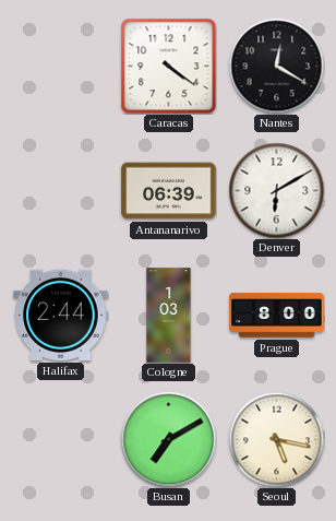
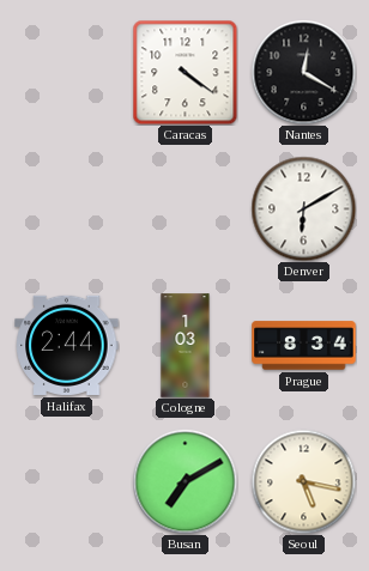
Antananarivo: 06:39 -> none
Prague: 8:00 -> 8:34
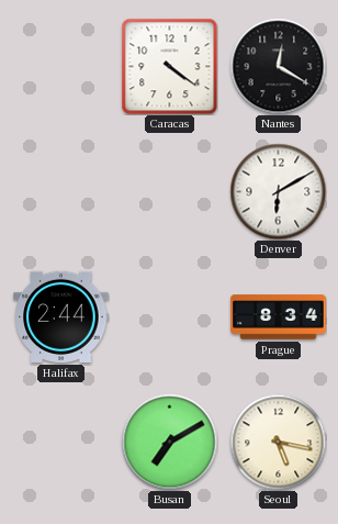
Cologne: 1:03 -> none
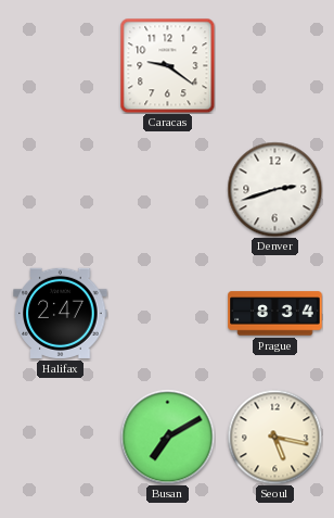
Caracas: 4:21 -> 9:21
Nantes: 12:20 -> none
Denver: 6:10 -> 2:42
Halifax: 2:44 -> 2:47
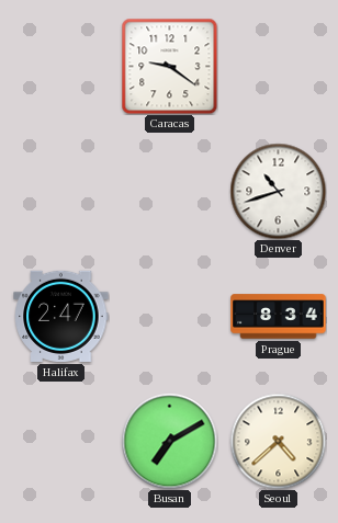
Denver: 2:42 -> 10:42
Seoul: 5:17 -> 4:38
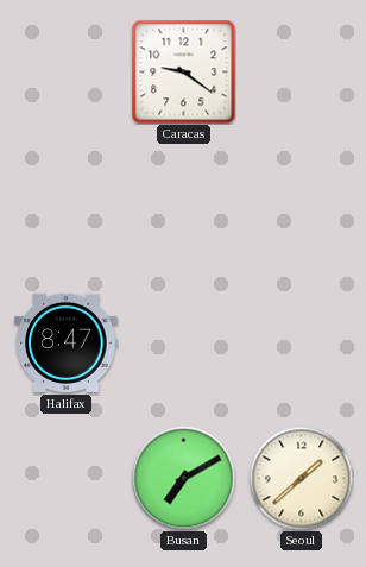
Denver: 10:42 -> none
Halifax: 2:47 -> 8:47
Prague: 8:34 -> none
Seoul: 4:38 -> 1:38
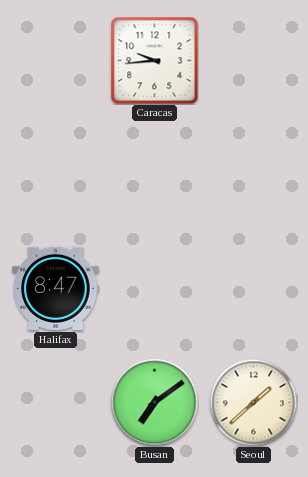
Caracas: 9:21 -> 9:44
Busan: 7:10 -> 7:09
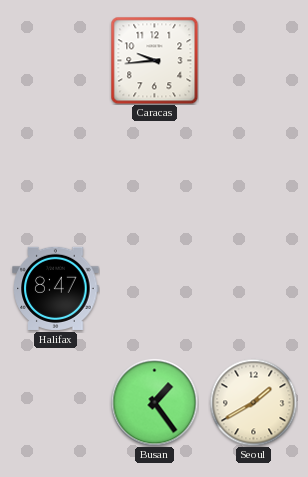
Busan: 7:09 -> 1:24
Seoul: 1:38 -> 1:40
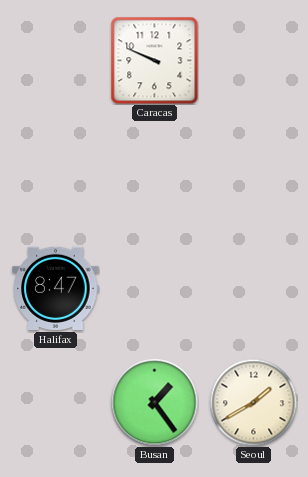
Caracas: 9:44 -> 9:49
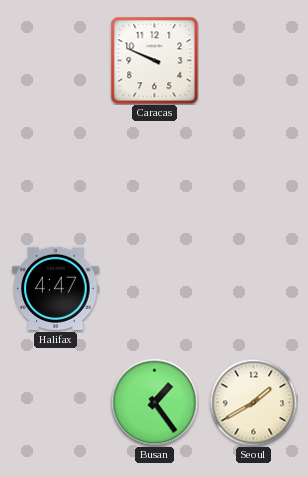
Halifax: 8:47 -> 4:47
